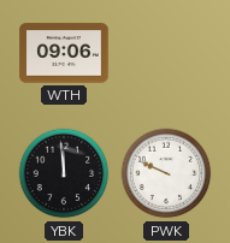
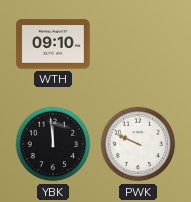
WTH: 09:06 -> 09:10
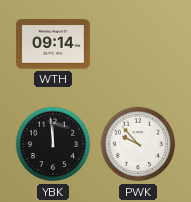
WTH: 09:10 -> 09:14
PWK: 9:49 -> 9:53
